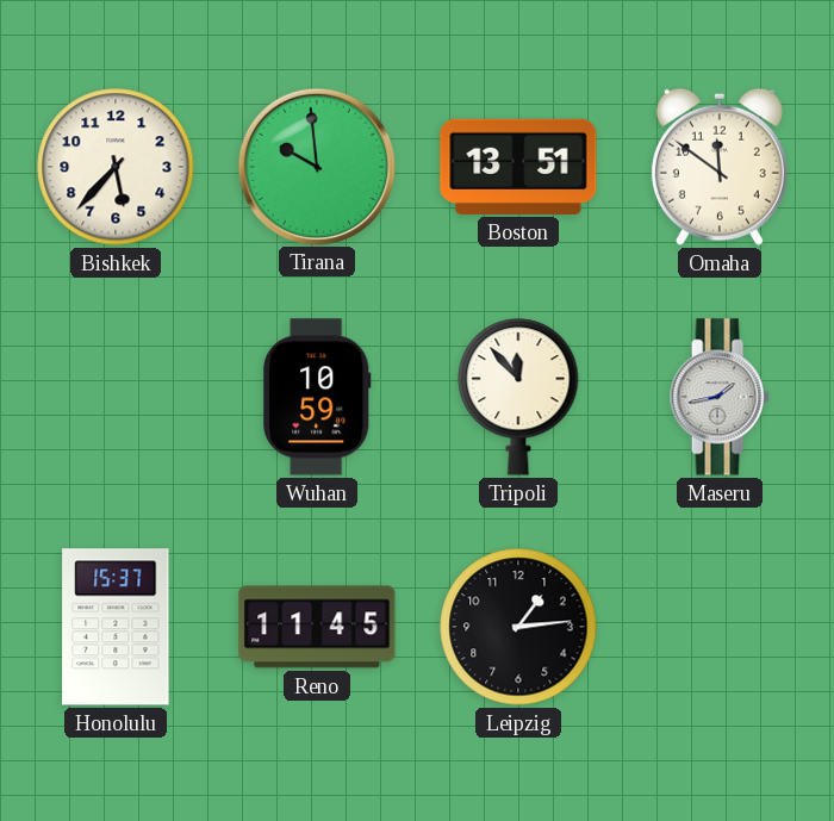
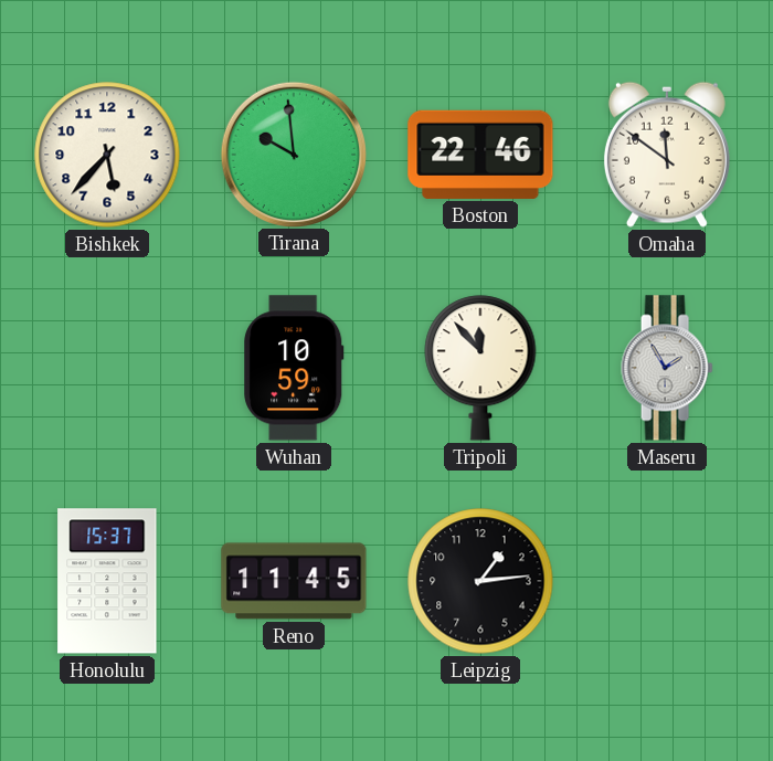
Boston: 13:51 -> 22:46
Maseru: 1:43 -> 1:55
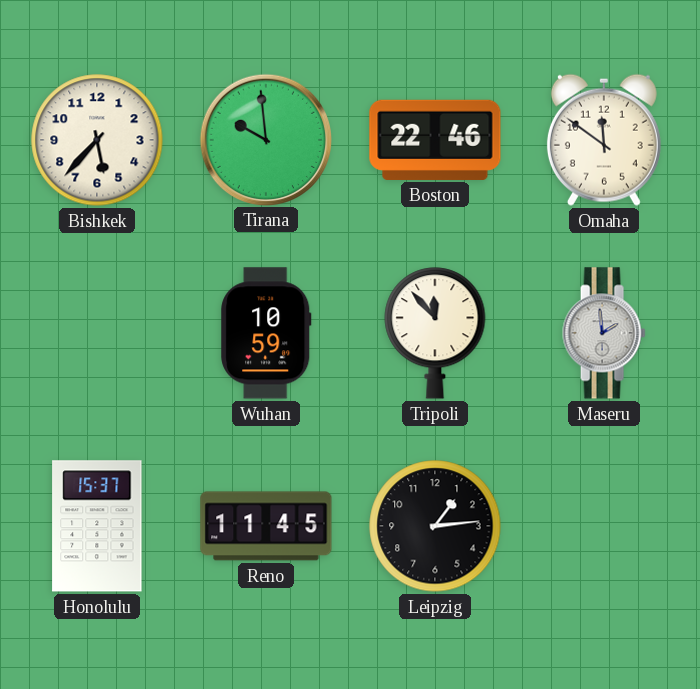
Maseru: 1:55 -> 1:59
